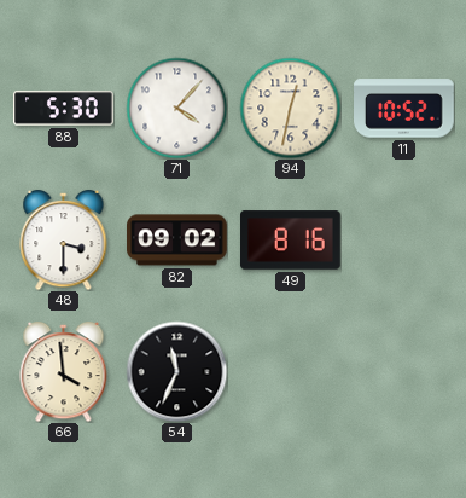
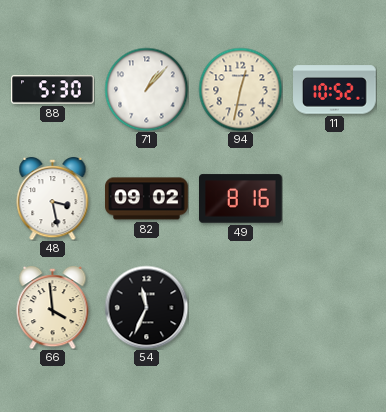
71: 4:07 -> 1:07
48: 3:30 -> 3:28
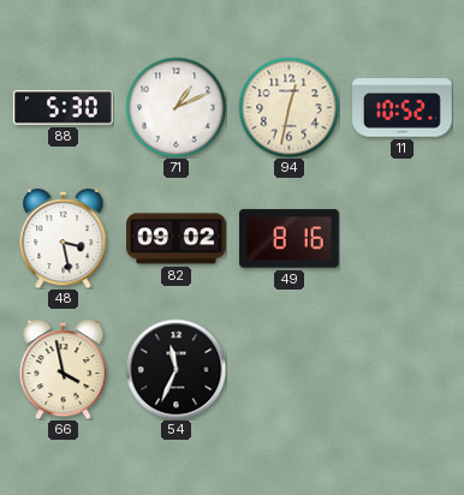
71: 1:07 -> 1:11
66: 3:59 -> 3:58
